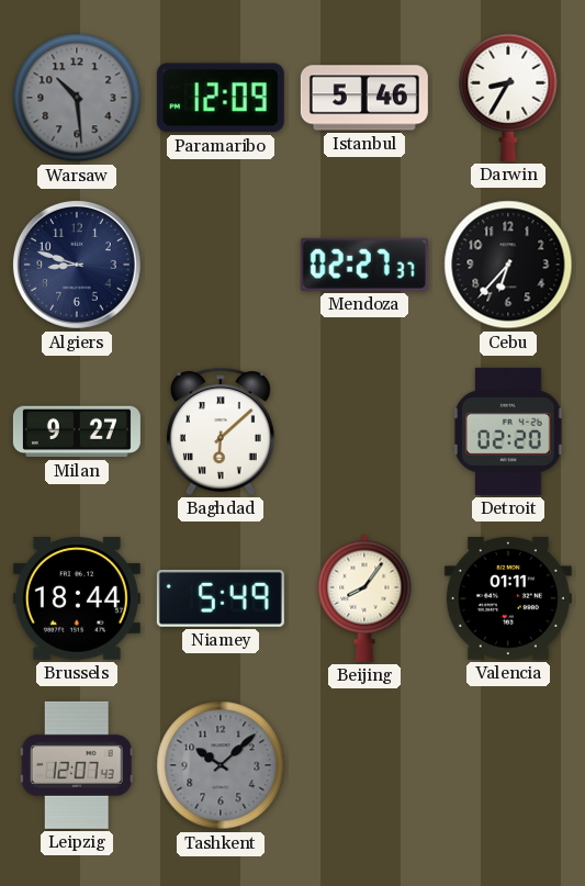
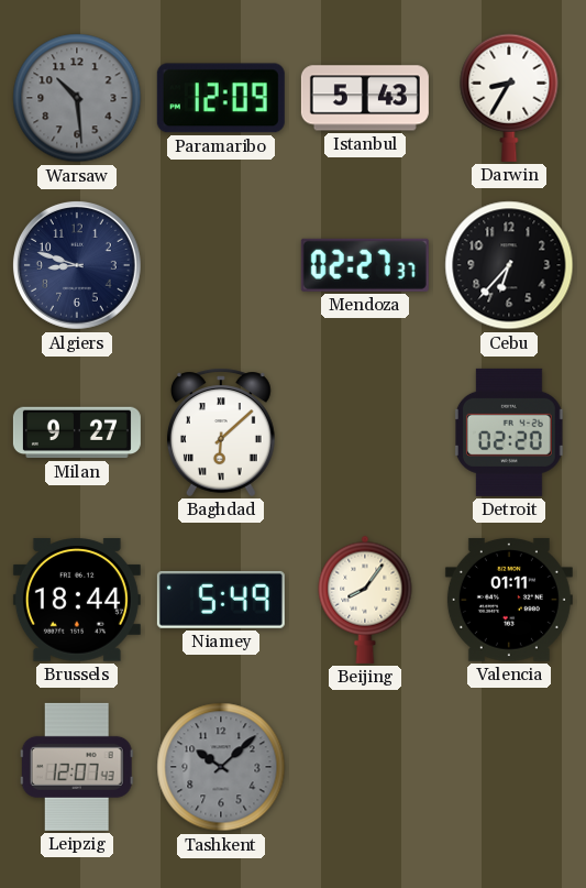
Istanbul: 5:46 -> 5:43
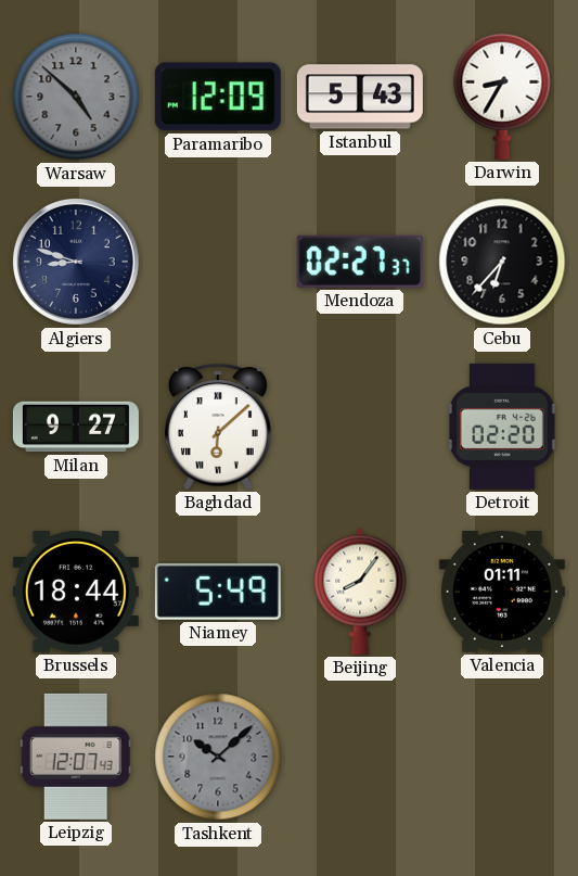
Warsaw: 10:29 -> 4:52
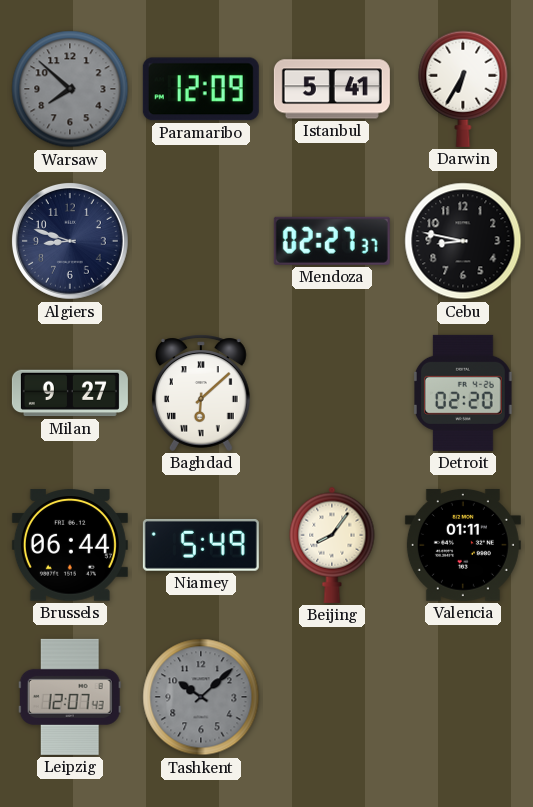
Warsaw: 4:52 -> 7:52
Istanbul: 5:43 -> 5:41
Darwin: 8:35 -> 6:35
Cebu: 6:37 -> 8:47
Brussels: 18:44 -> 06:44
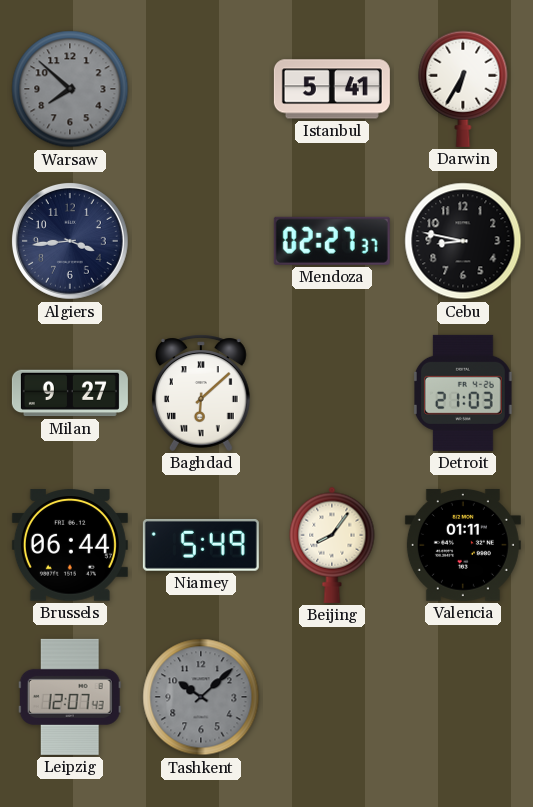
Paramaribo: 12:09 -> none
Algiers: 8:48 -> 3:44
Detroit: 02:20 -> 21:03
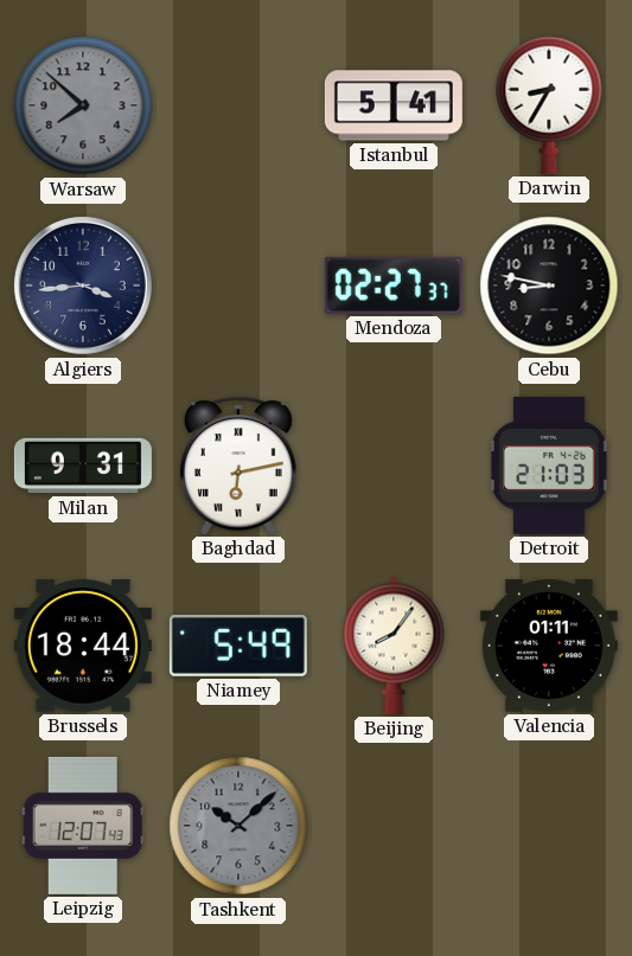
Darwin: 6:35 -> 8:35
Milan: 9:27 -> 9:31
Baghdad: 6:08 -> 6:13
Brussels: 06:44 -> 18:44
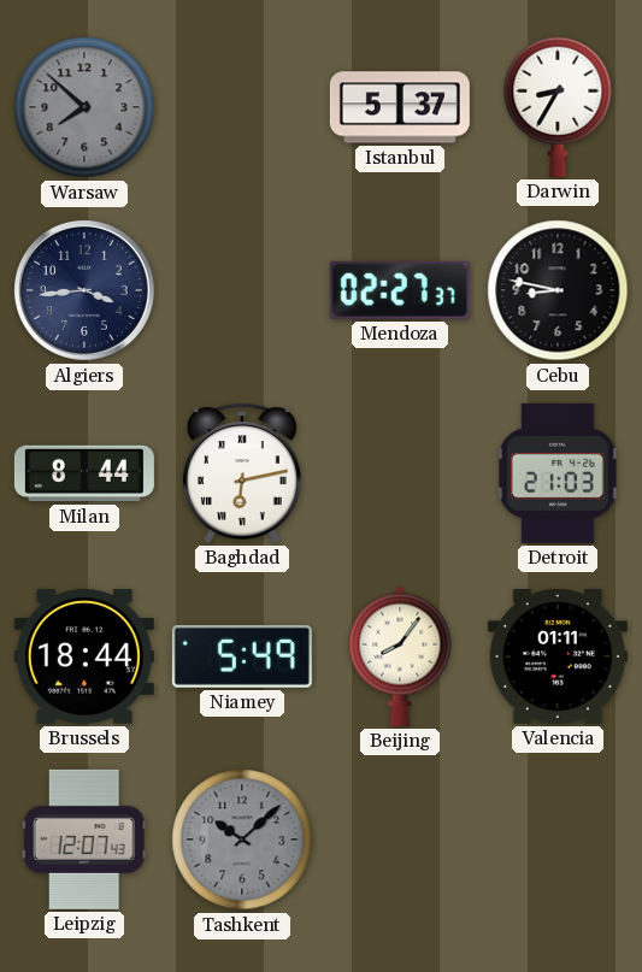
Istanbul: 5:41 -> 5:37
Milan: 9:31 -> 8:44
